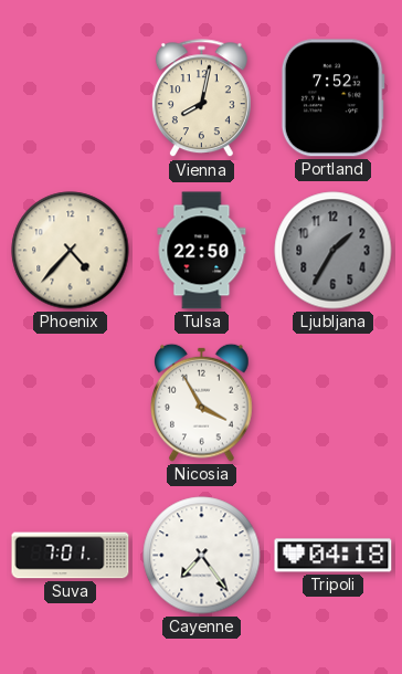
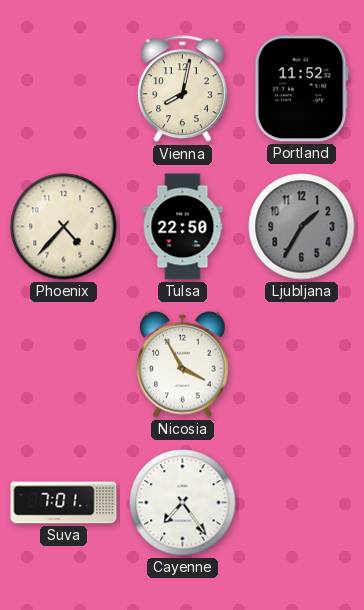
Portland: 7:52 -> 11:52
Tripoli: 04:18 -> none
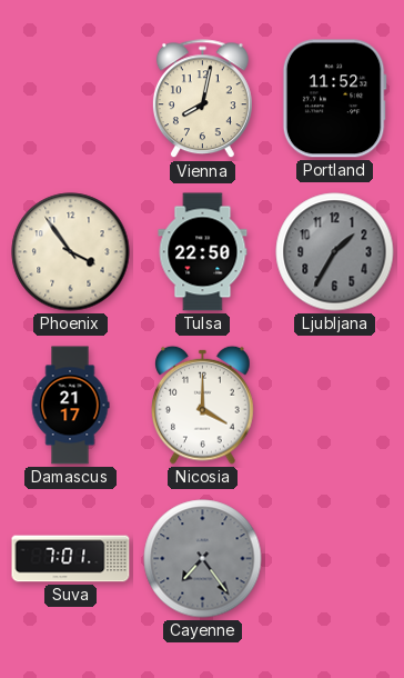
Phoenix: 4:37 -> 3:54
Damascus: none -> 21:17
Nicosia: 3:55 -> 4:00
Cayenne dial: white -> grey
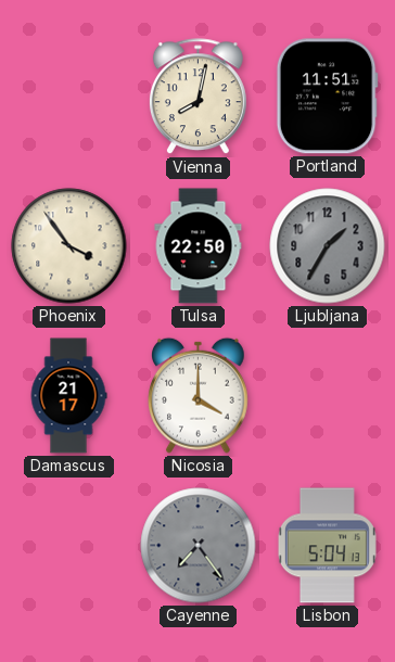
Portland: 11:52 -> 11:51
Suva: 7:01 -> none
Lisbon: none -> 5:04
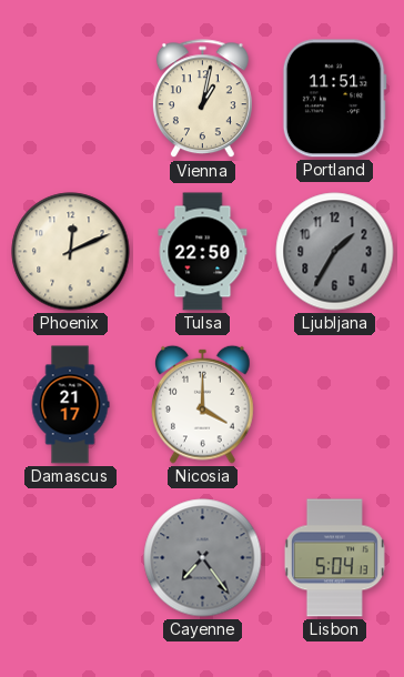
Vienna: 8:02 -> 1:02
Phoenix: 3:54 -> 12:11
